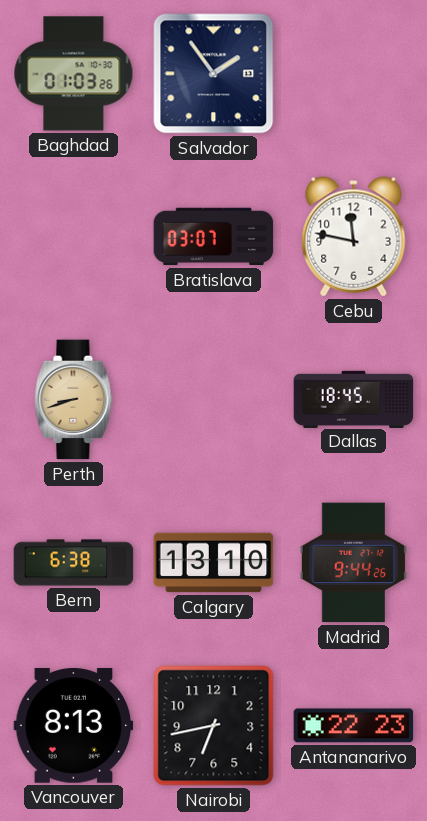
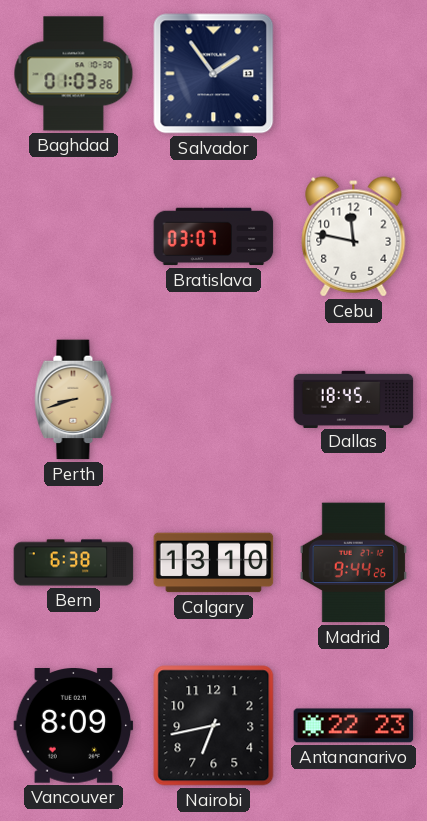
Vancouver: 8:13 -> 8:09
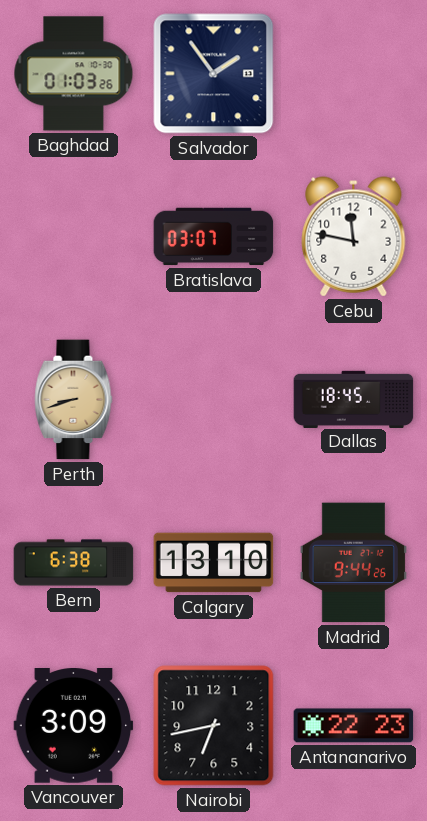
Vancouver: 8:09 -> 3:09
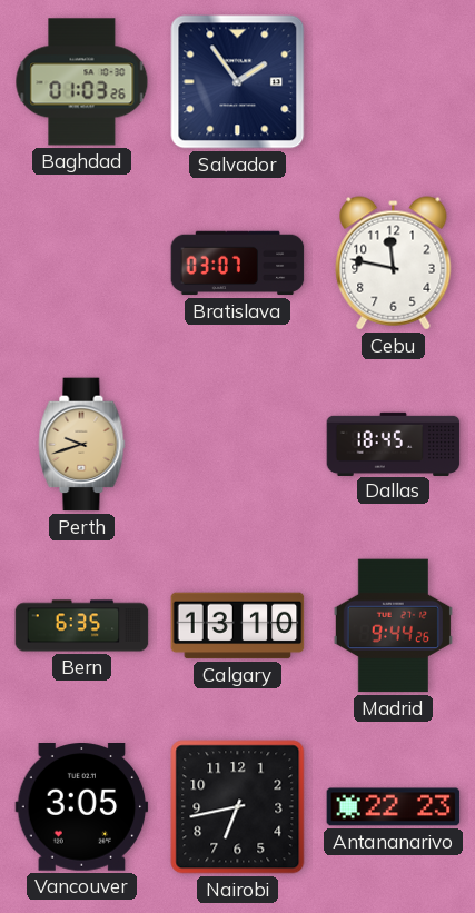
Perth: 8:42 -> 9:42
Bern: 6:38 -> 6:35
Vancouver: 3:09 -> 3:05
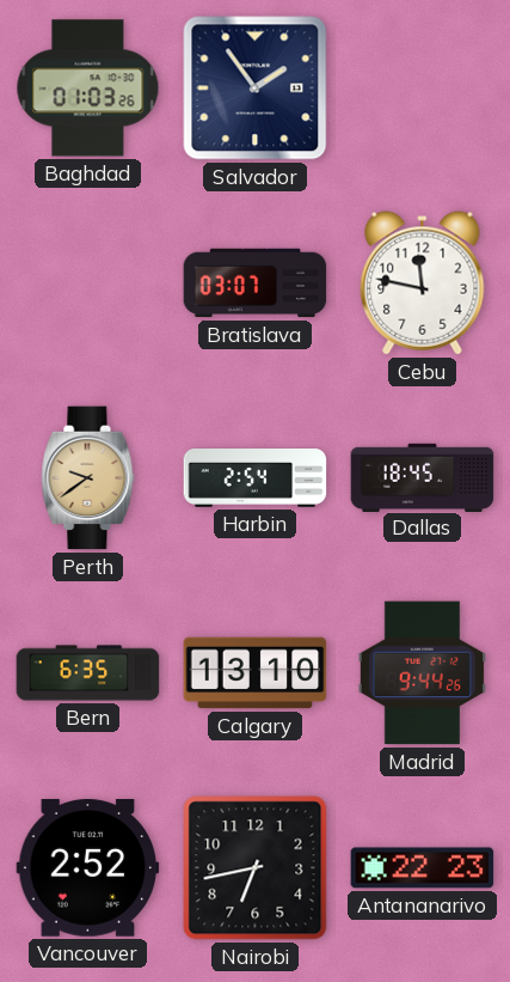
Perth: 9:42 -> 9:39
Harbin: none -> 2:54
Vancouver: 3:05 -> 2:52
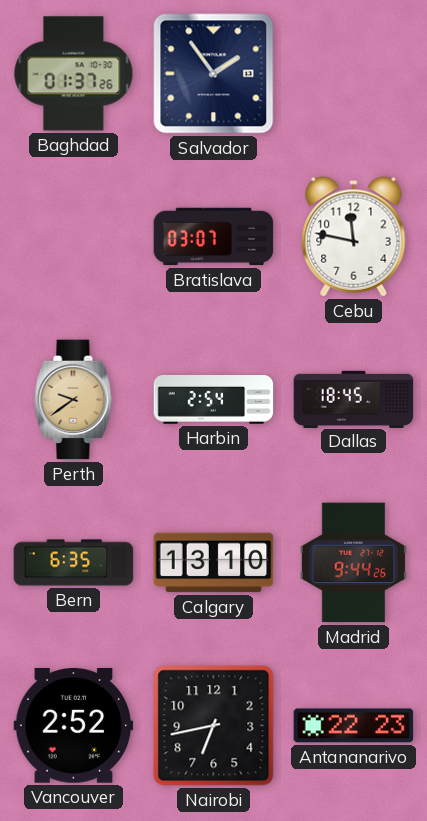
Baghdad: 01:03 -> 01:37
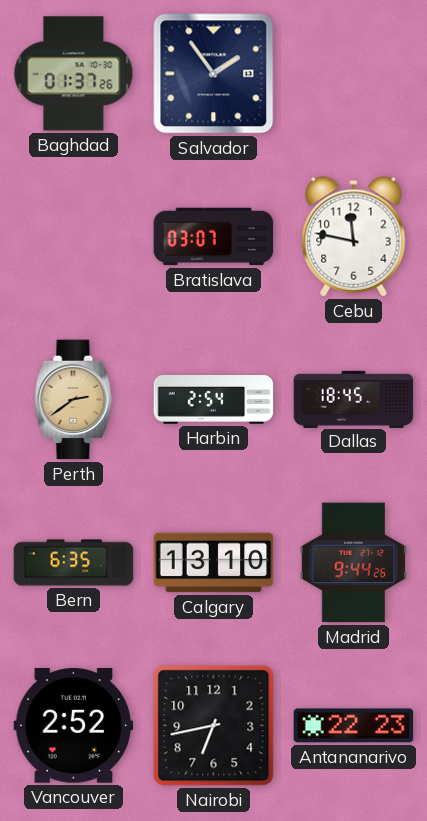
Perth: 9:39 -> 2:39
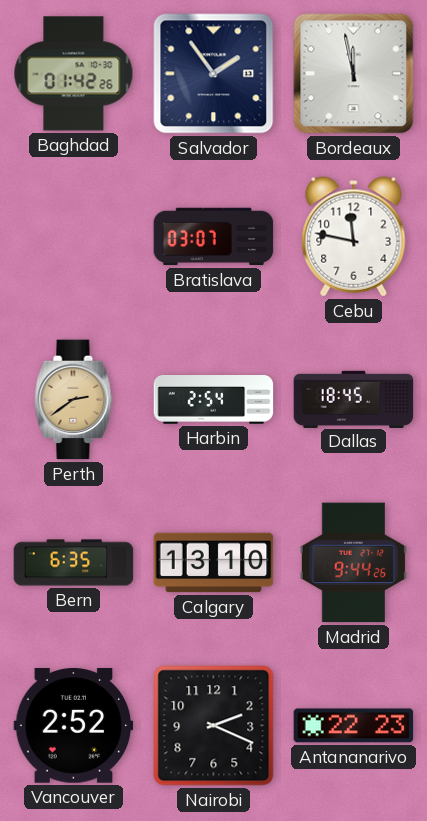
Baghdad: 01:37 -> 01:42
Bordeaux: none -> 11:58
Nairobi: 6:43 -> 2:19
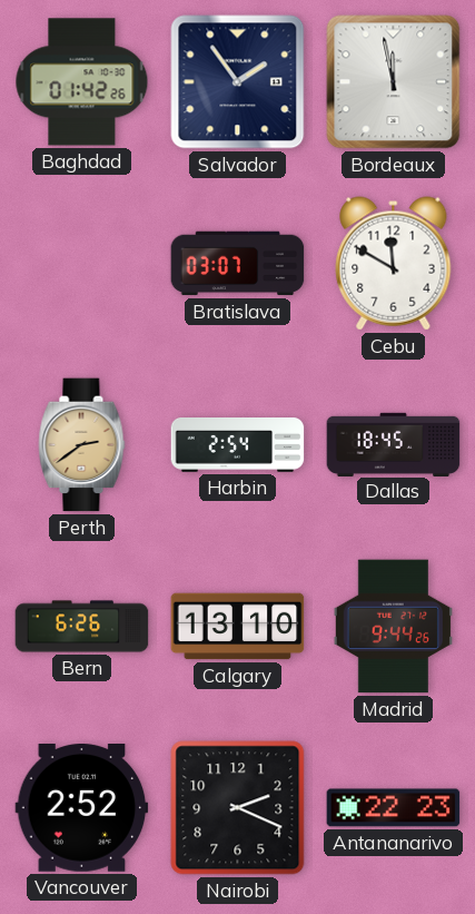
Cebu: 11:47 -> 11:50
Bern: 6:35 -> 6:26
